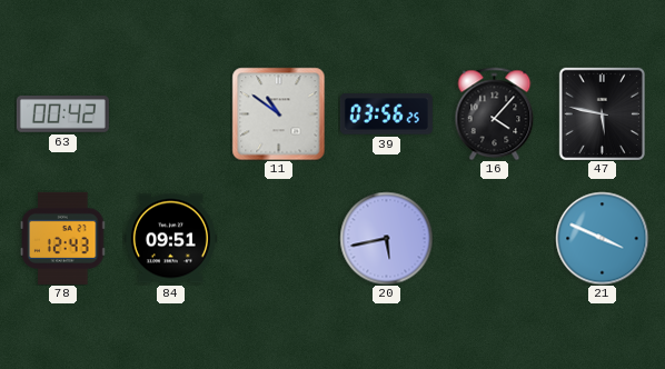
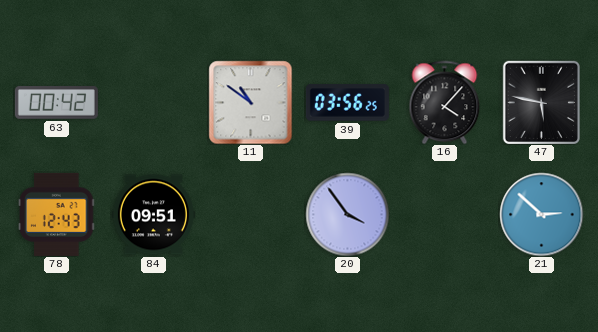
20: 5:43 -> 3:54
21: 3:49 -> 2:52
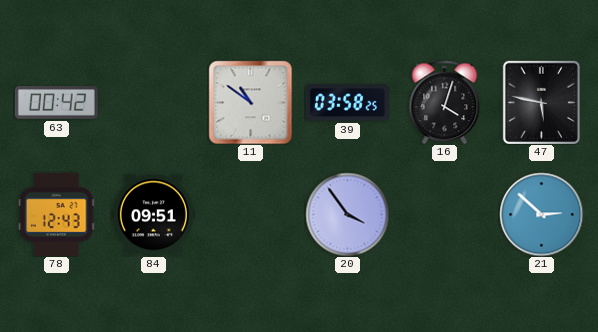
39: 03:56 -> 03:58
16: 4:07 -> 4:03
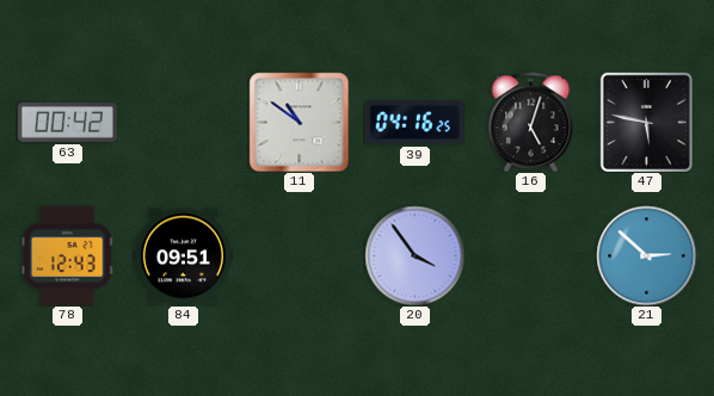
39: 03:58 -> 04:16
16: 4:03 -> 5:03
